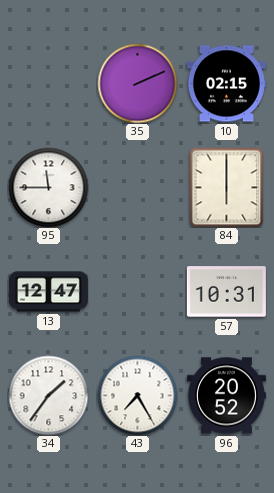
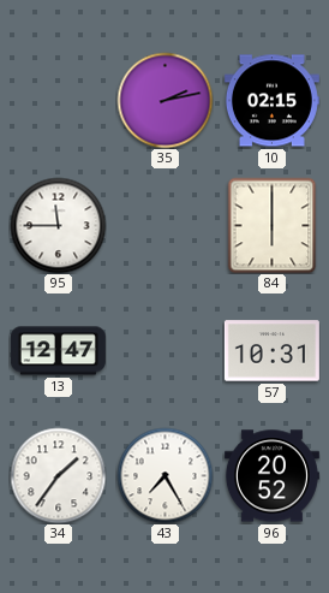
35: 2:11 -> 2:13
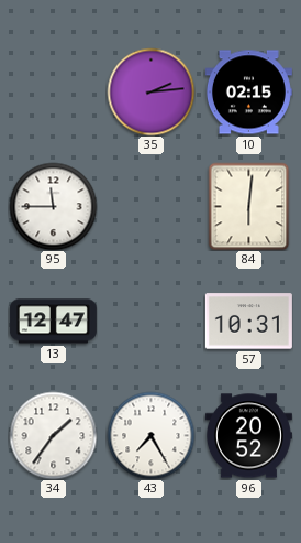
35: 2:13 -> 2:14
84: 6:00 -> 6:01
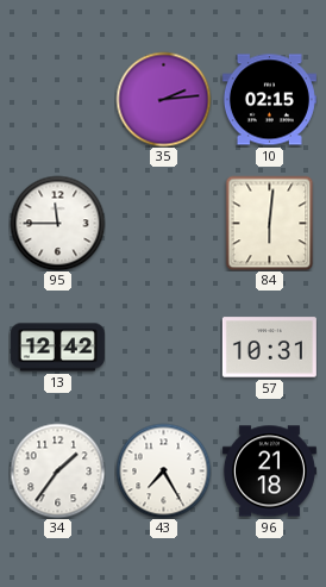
13: 12:47 -> 12:42
96: 20:52 -> 21:18
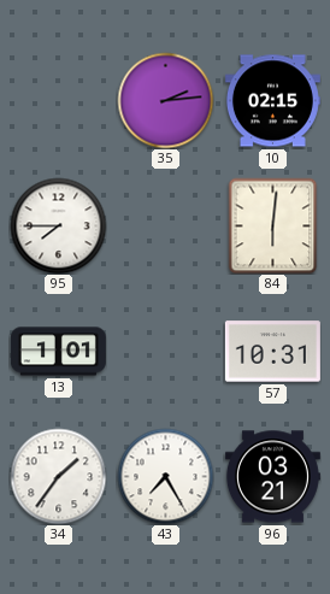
95: 11:45 -> 7:45
13: 12:42 -> 1:01
96: 21:18 -> 03:21
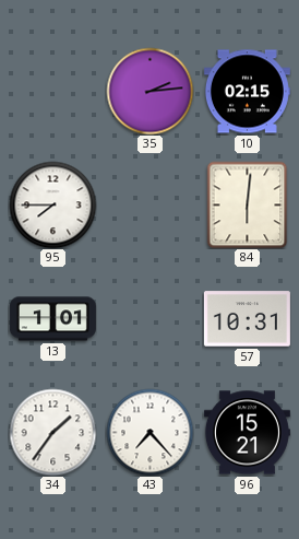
43: 7:25 -> 7:23
96: 03:21 -> 15:21
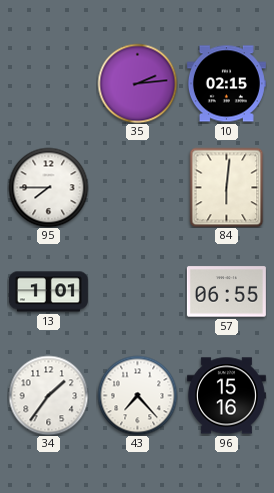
57: 10:31 -> 06:55
96: 15:21 -> 15:16
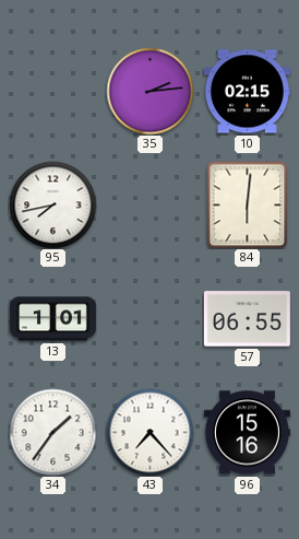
95: 7:45 -> 7:43
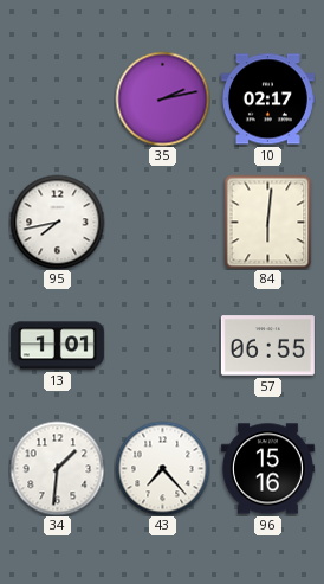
35: 2:14 -> 2:13
10: 02:15 -> 02:17
34: 1:36 -> 1:31
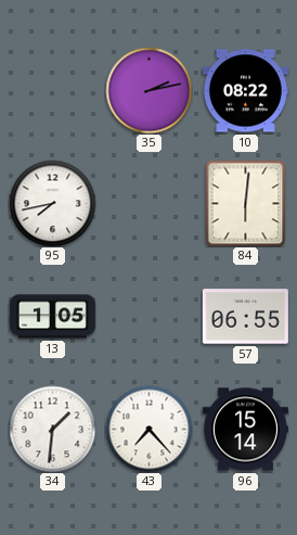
10: 02:17 -> 08:22
13: 1:01 -> 1:05
96: 15:16 -> 15:14
